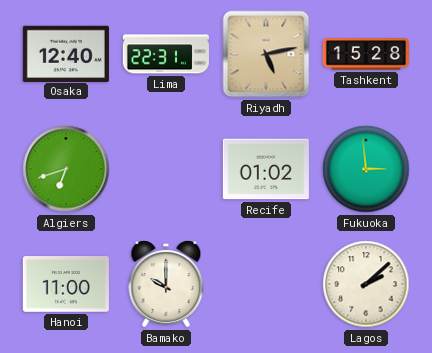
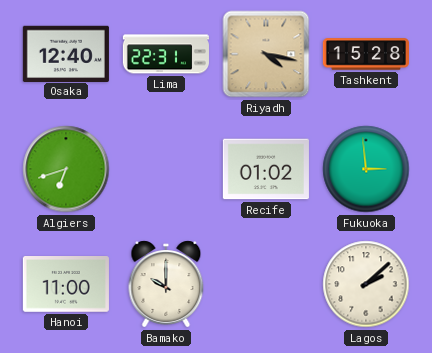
Riyadh: 5:13 -> 4:17
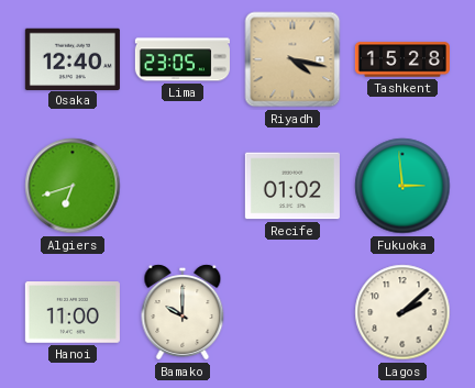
Lima: 22:31 -> 23:05
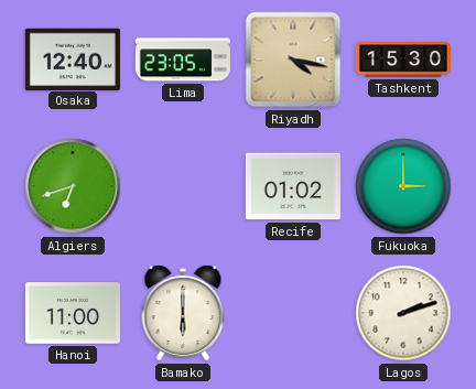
Tashkent: 15:28 -> 15:30
Fukuoka: 2:59 -> 3:00
Bamako: 10:00 -> 6:00
Lagos: 2:08 -> 2:12
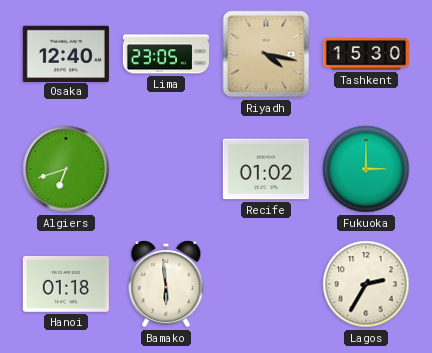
Hanoi: 11:00 -> 01:18
Bamako: 6:00 -> 5:59
Lagos: 2:12 -> 2:35
